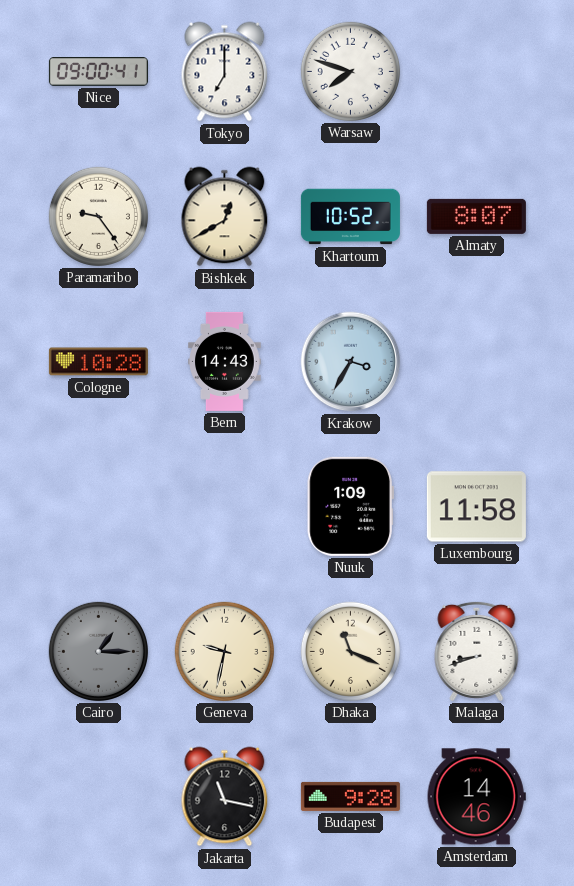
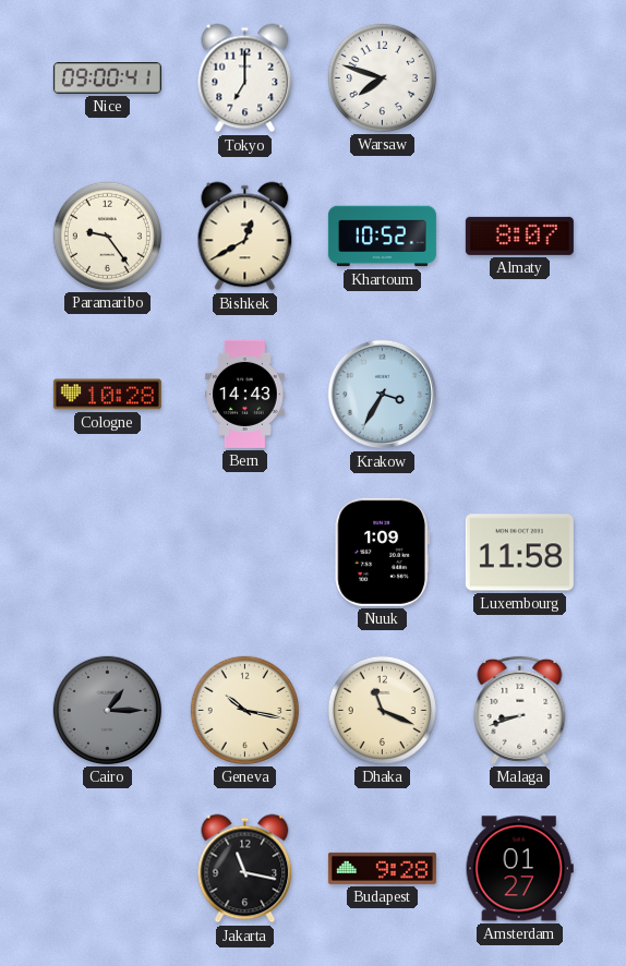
Geneva: 9:32 -> 10:17
Amsterdam: 14:46 -> 01:27
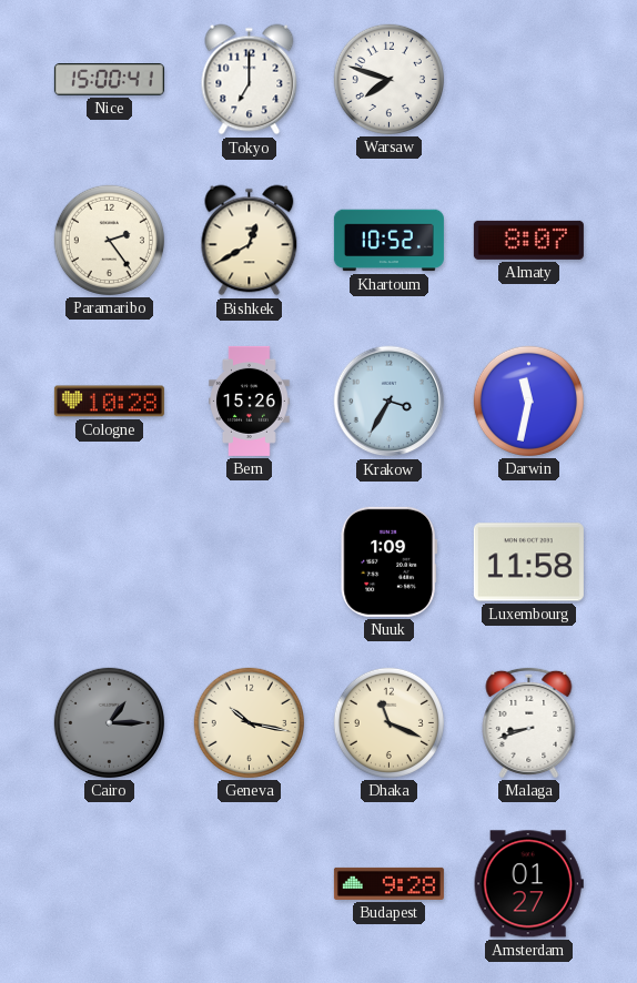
Nice: 09:00 -> 15:00
Paramaribo: 9:24 -> 2:24
Bern: 14:43 -> 15:26
Darwin: none -> 11:32
Jakarta: 11:17 -> none
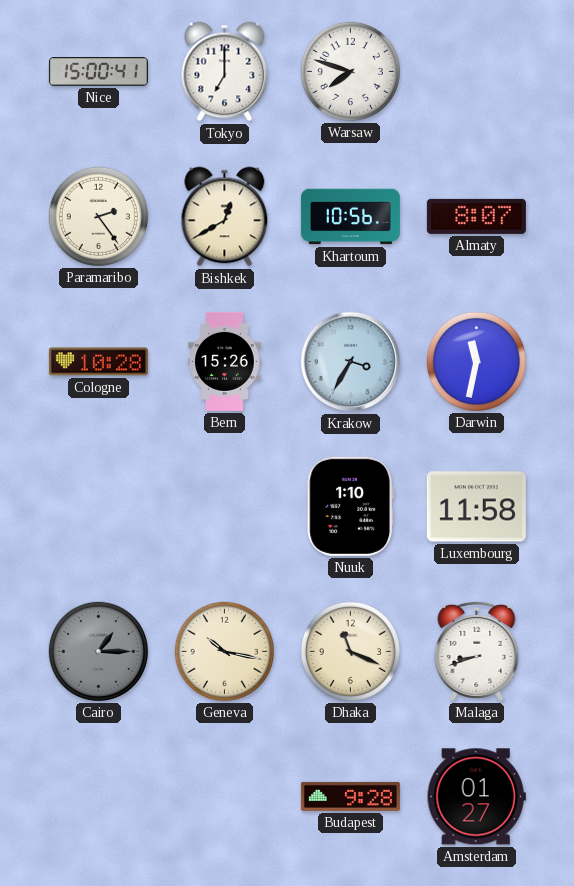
Khartoum: 10:52 -> 10:56
Nuuk: 1:09 -> 1:10
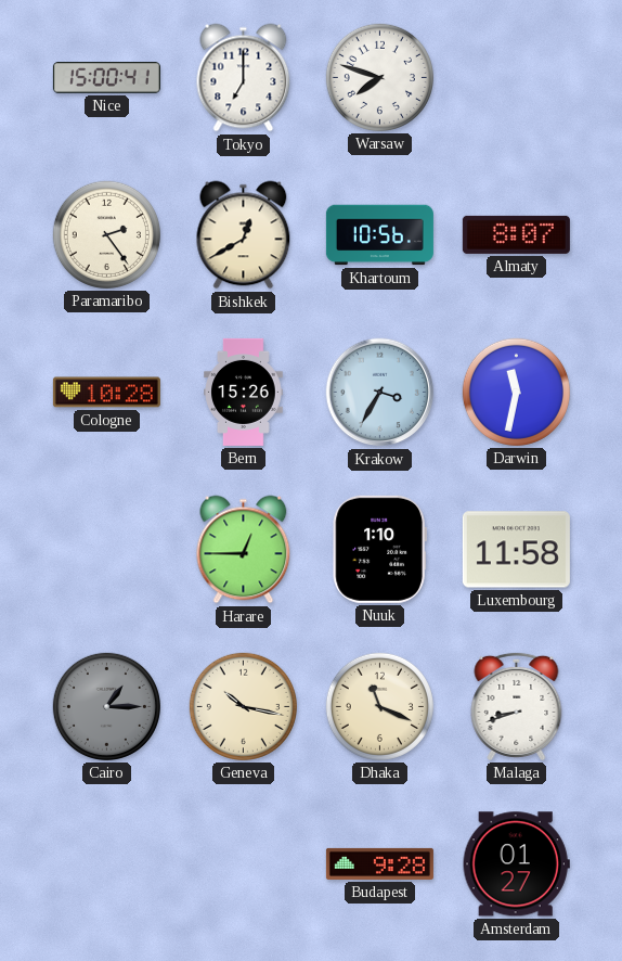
Harare: none -> 12:45
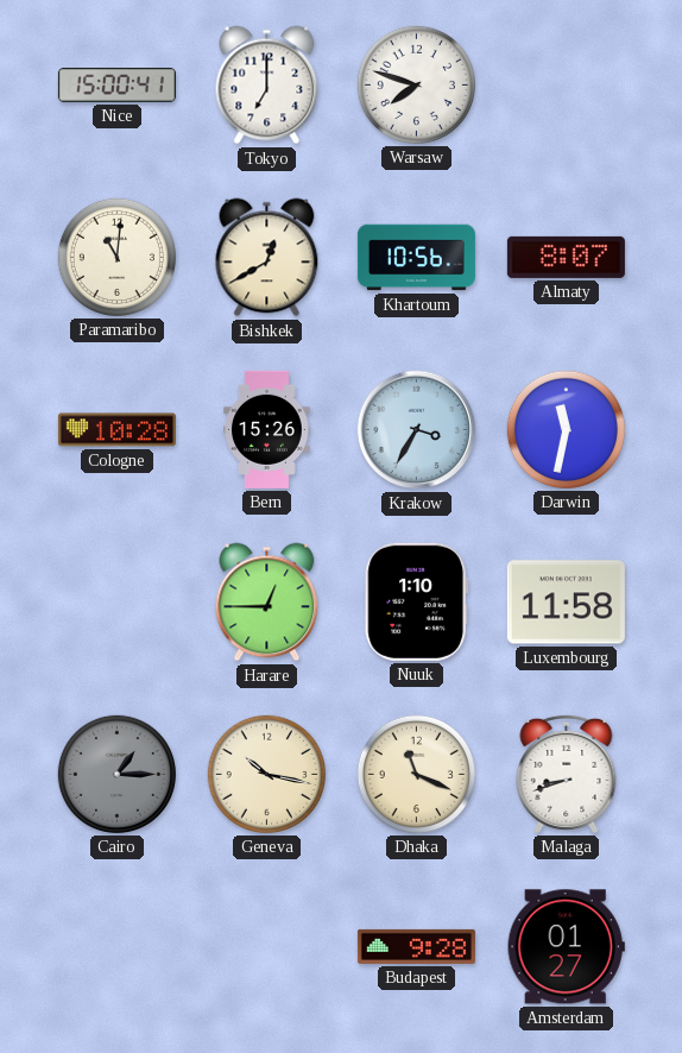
Paramaribo: 2:24 -> 11:01
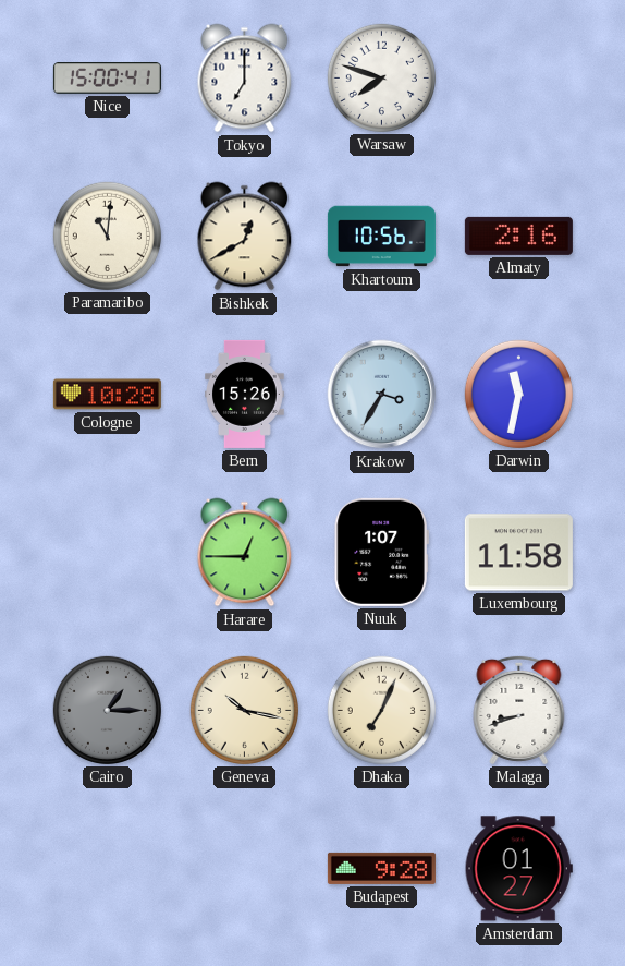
Almaty: 8:07 -> 2:16
Nuuk: 1:10 -> 1:07
Dhaka: 11:19 -> 7:04
